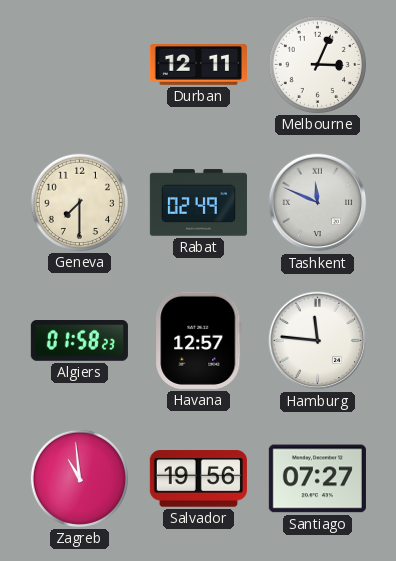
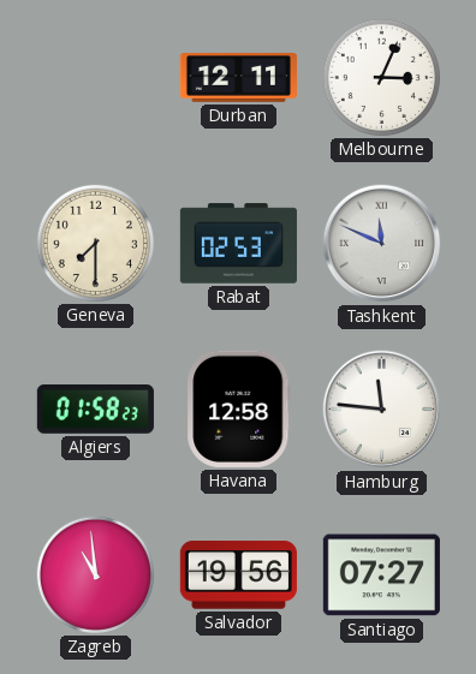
Rabat: 02:49 -> 02:53
Havana: 12:57 -> 12:58
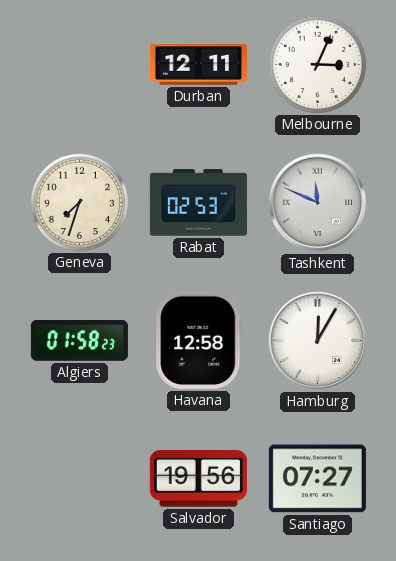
Geneva: 7:30 -> 7:33
Hamburg: 11:46 -> 12:05
Zagreb: 10:59 -> none
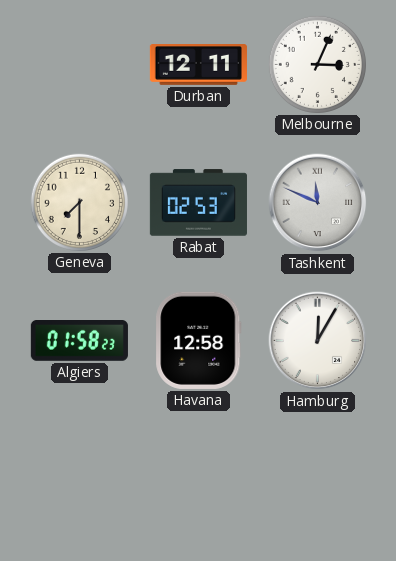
Geneva: 7:33 -> 7:30
Salvador: 19:56 -> none
Santiago: 07:27 -> none
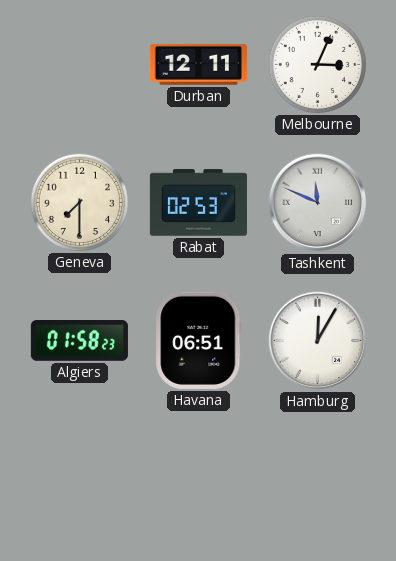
Havana: 12:58 -> 06:51
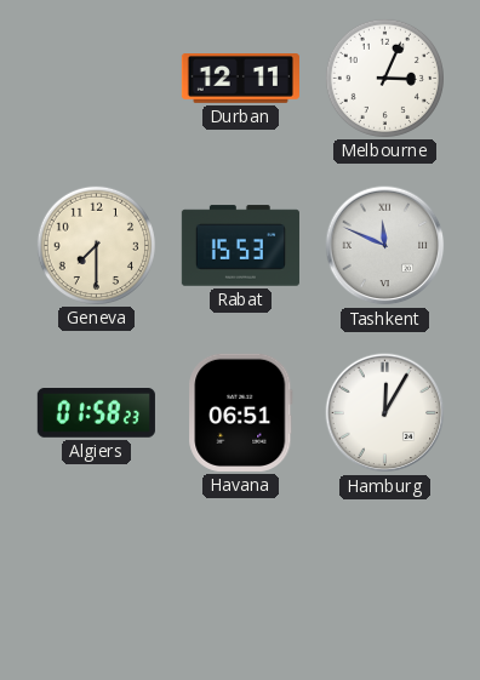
Rabat: 02:53 -> 15:53
